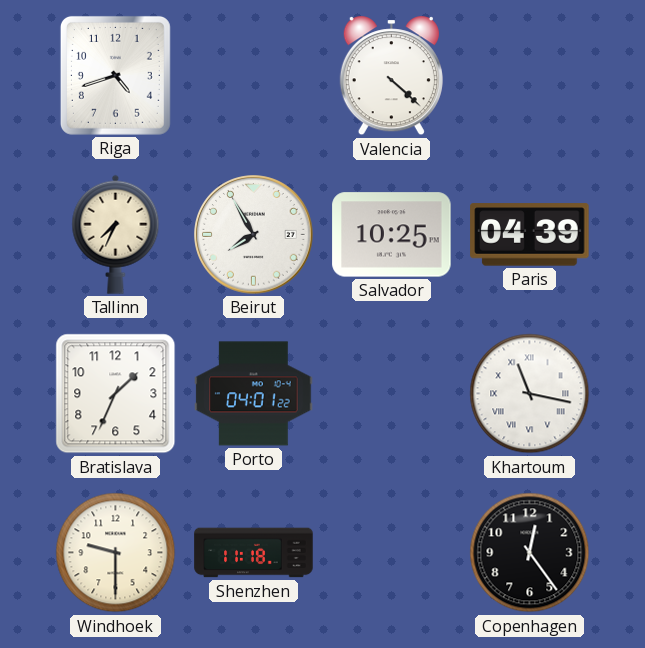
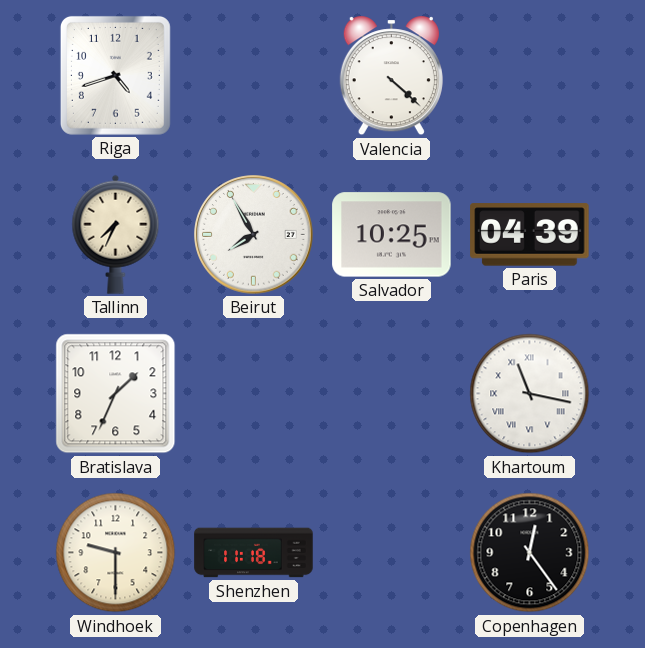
Porto: 04:01 -> none
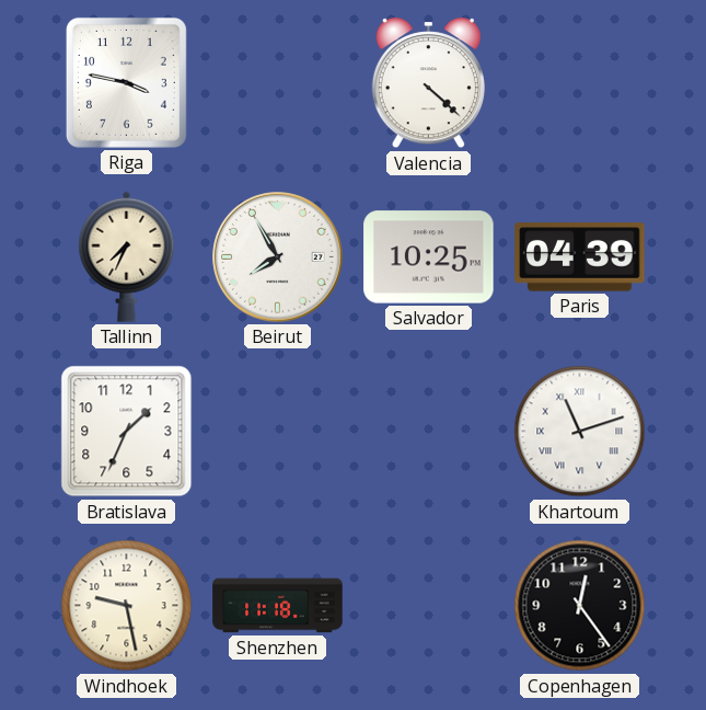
Riga: 4:42 -> 3:47
Khartoum: 11:17 -> 11:12
Windhoek: 9:30 -> 9:28
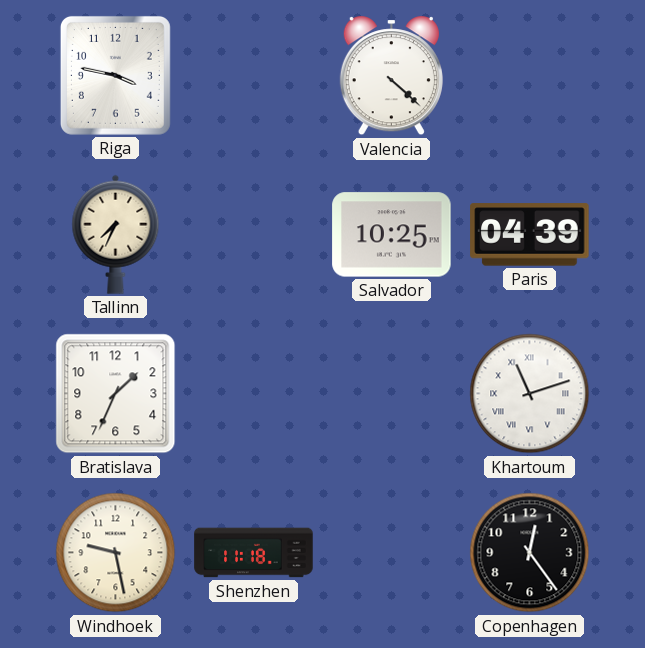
Beirut: 7:55 -> none
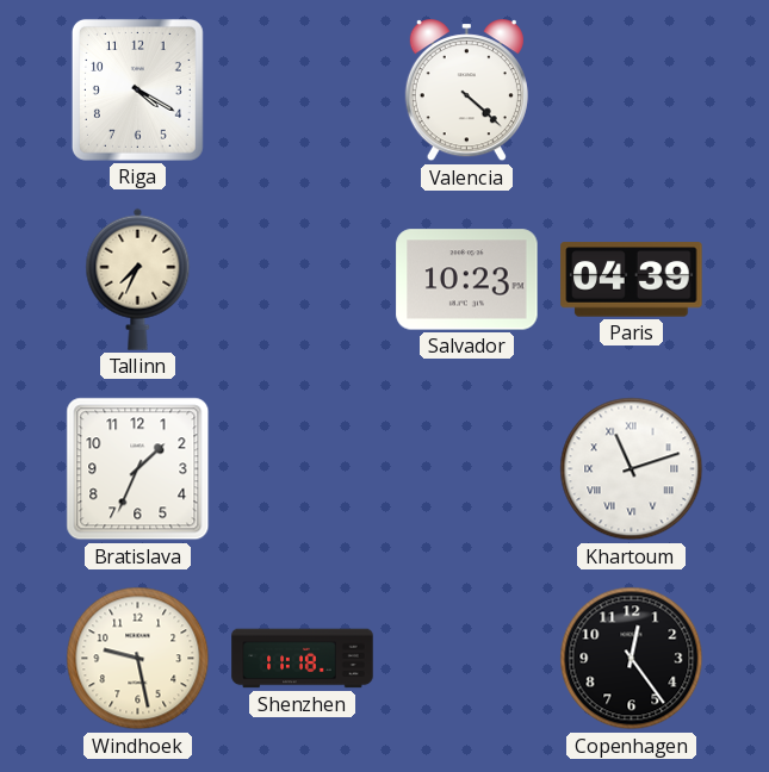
Riga: 3:47 -> 4:20
Salvador: 10:25 -> 10:23
